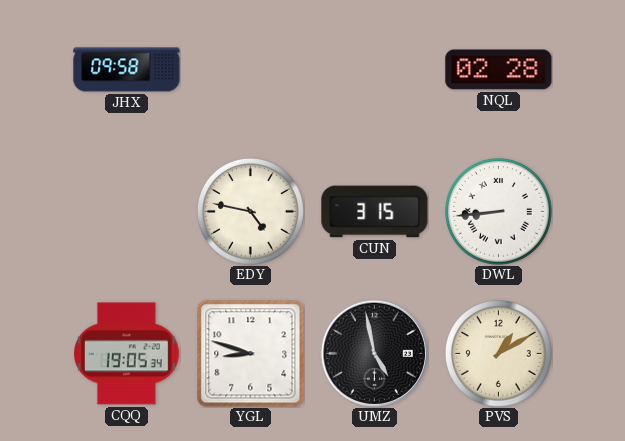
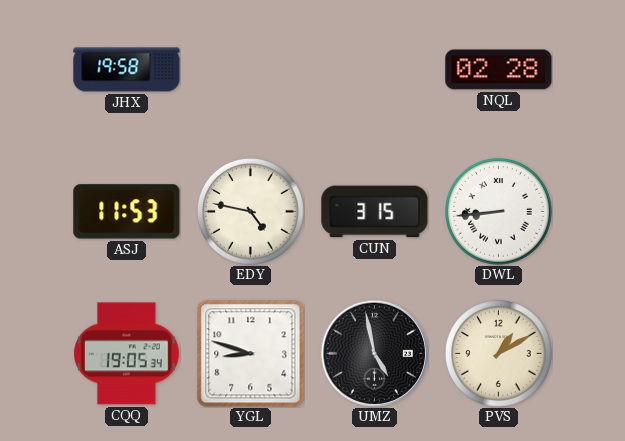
JHX: 09:58 -> 19:58
ASJ: none -> 11:53
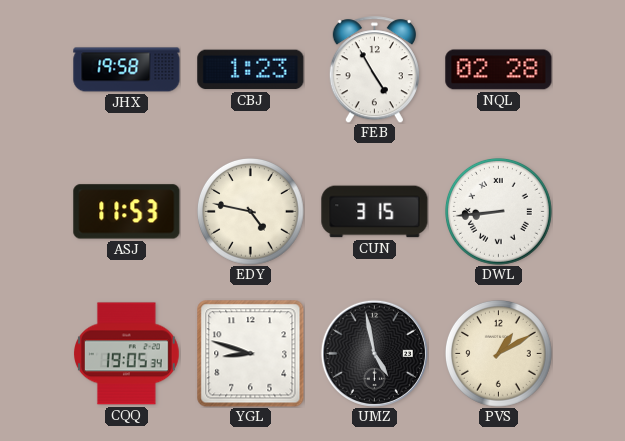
CBJ: none -> 1:23
FEB: none -> 4:55
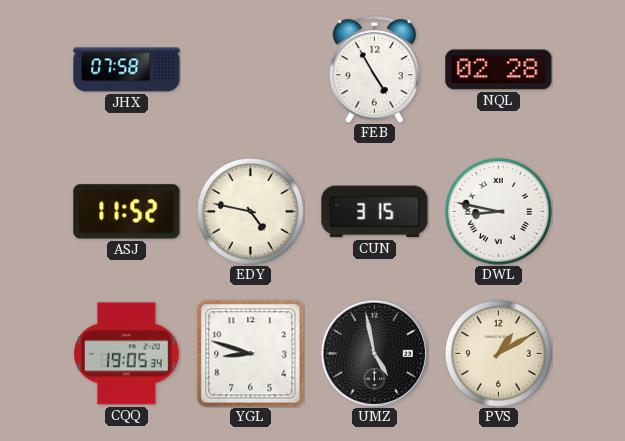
JHX: 19:58 -> 07:58
CBJ: 1:23 -> none
ASJ: 11:53 -> 11:52
DWL: 8:44 -> 8:47
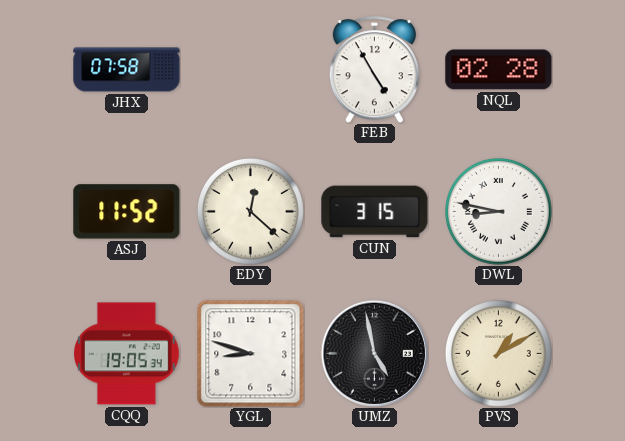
EDY: 4:47 -> 12:22
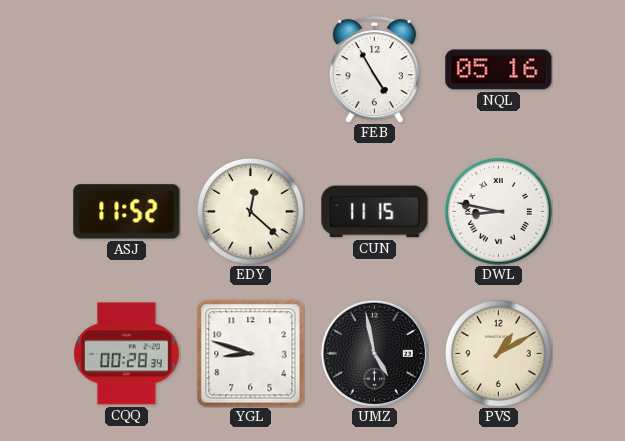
JHX: 07:58 -> none
NQL: 02:28 -> 05:16
CUN: 3:15 -> 11:15
CQQ: 19:05 -> 00:28
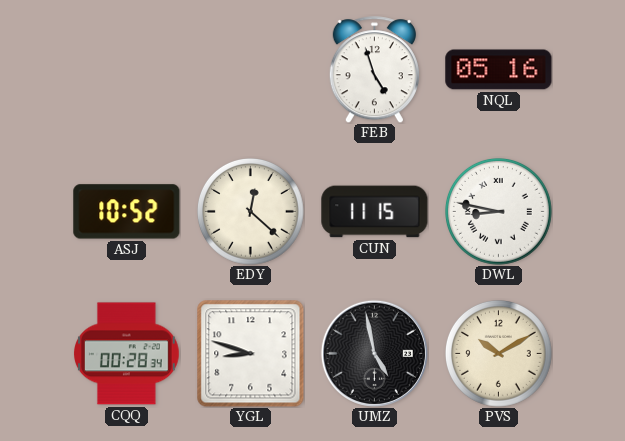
FEB: 4:55 -> 4:57
ASJ: 11:52 -> 10:52
PVS: 1:10 -> 10:10
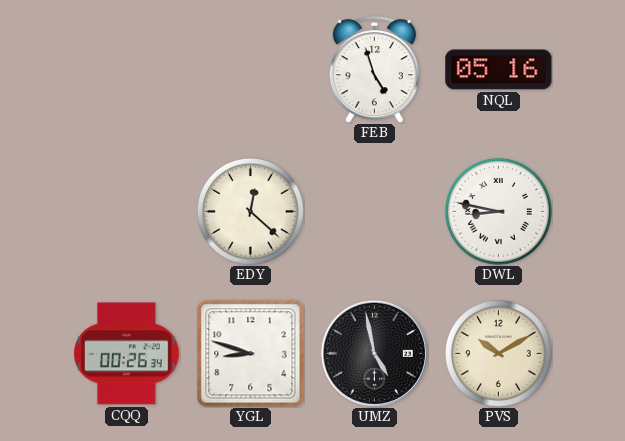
ASJ: 10:52 -> none
CUN: 11:15 -> none
CQQ: 00:28 -> 00:26
